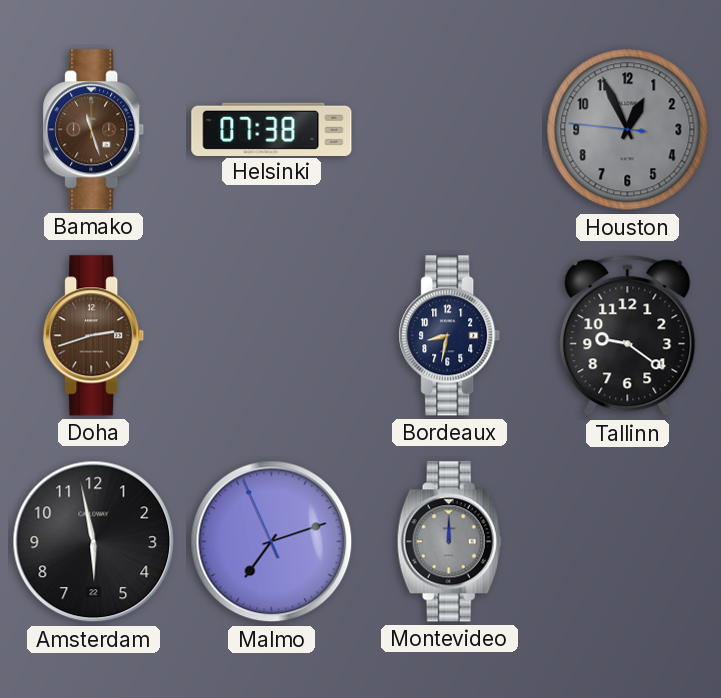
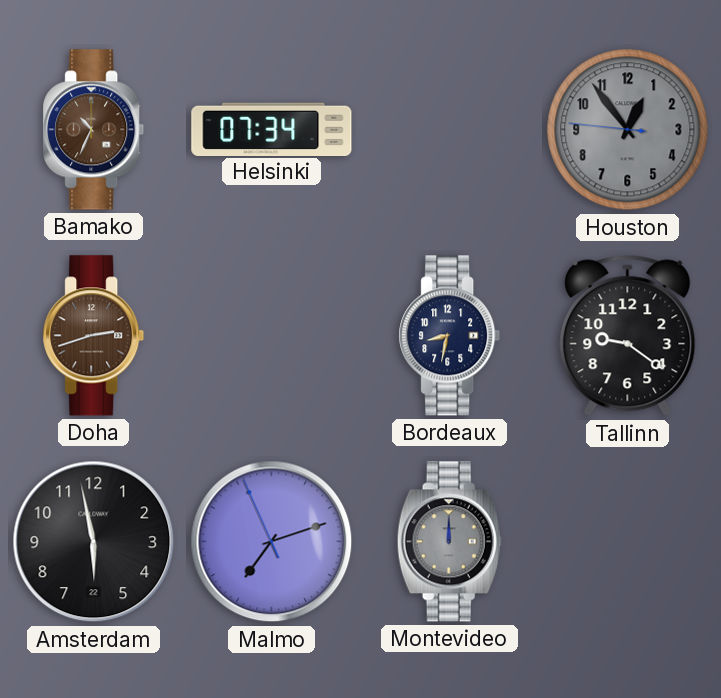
Bamako: 11:27 -> 10:34
Helsinki: 07:38 -> 07:34
Houston: 12:55 -> 12:53
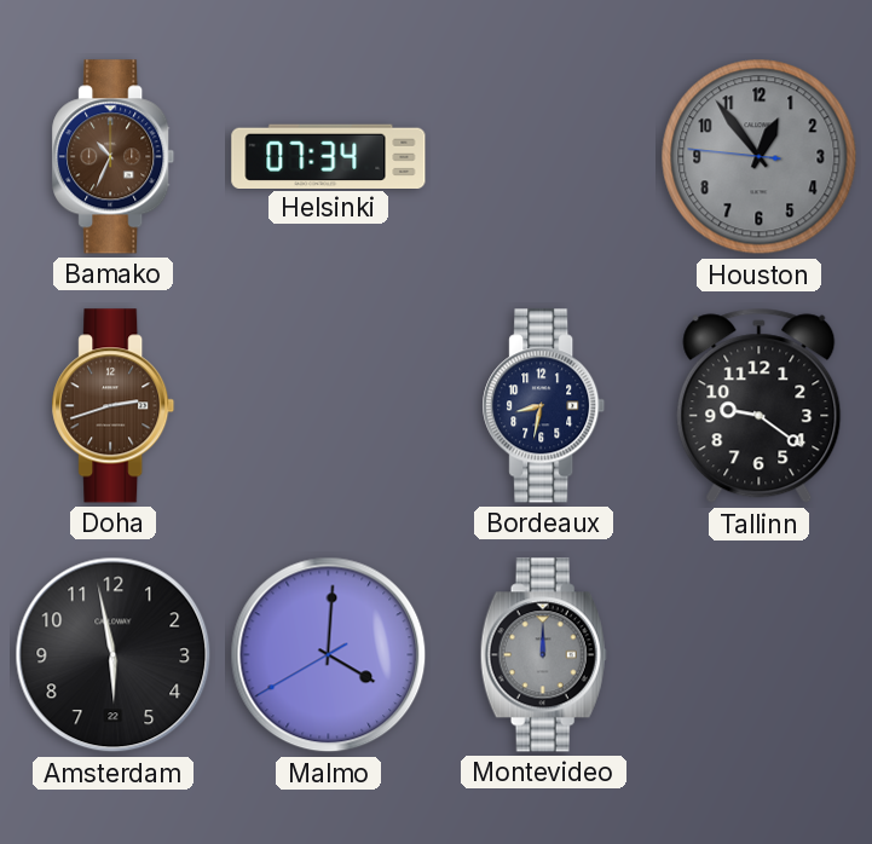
Malmo: 7:11 -> 4:00
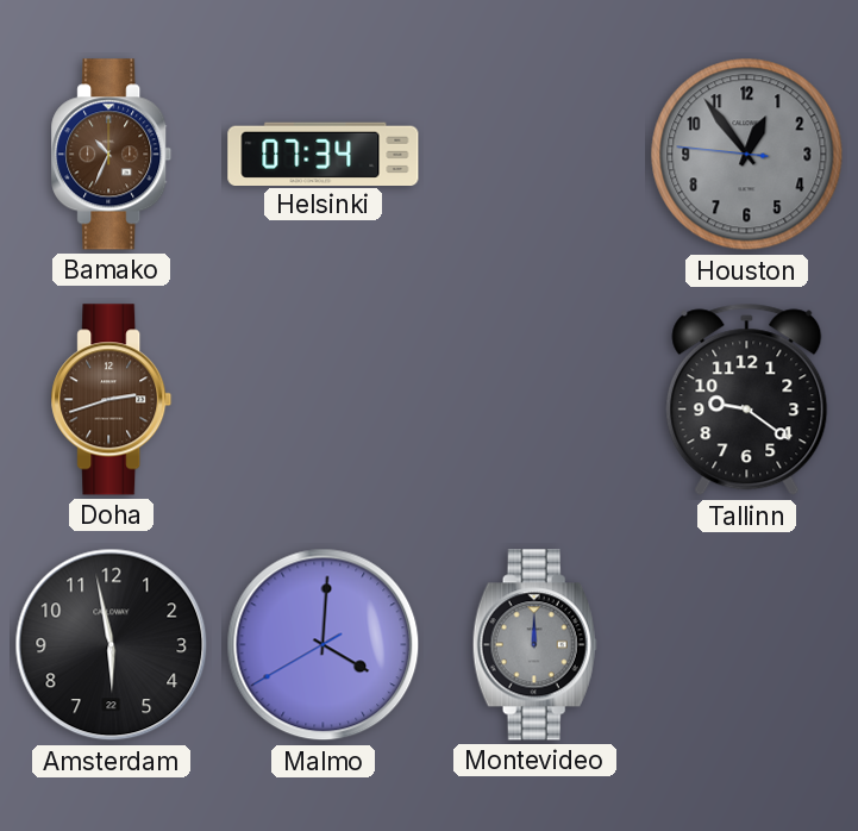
Bordeaux: 8:32 -> none
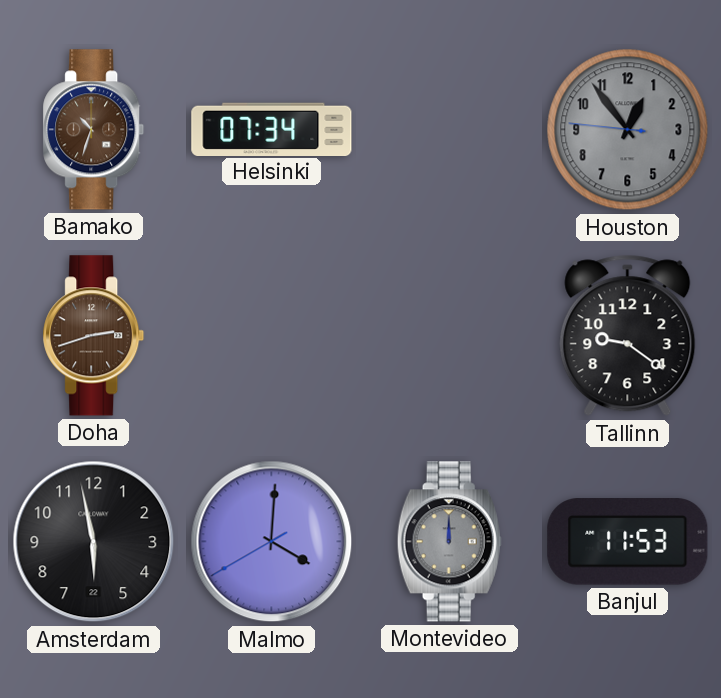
Bamako: 10:34 -> 10:33
Banjul: none -> 11:53
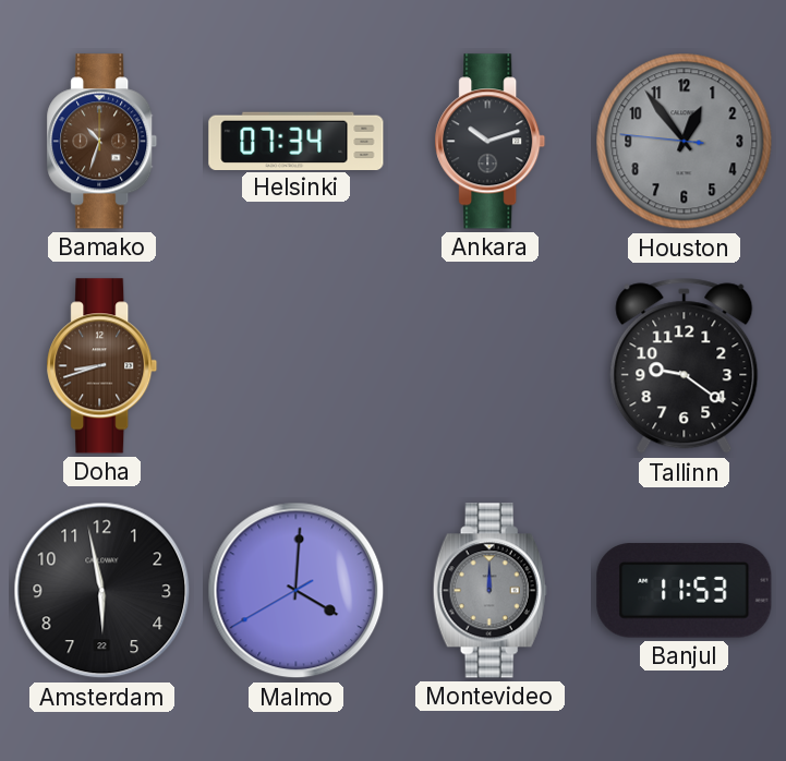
Ankara: none -> 10:12
Doha: 2:42 -> 8:42
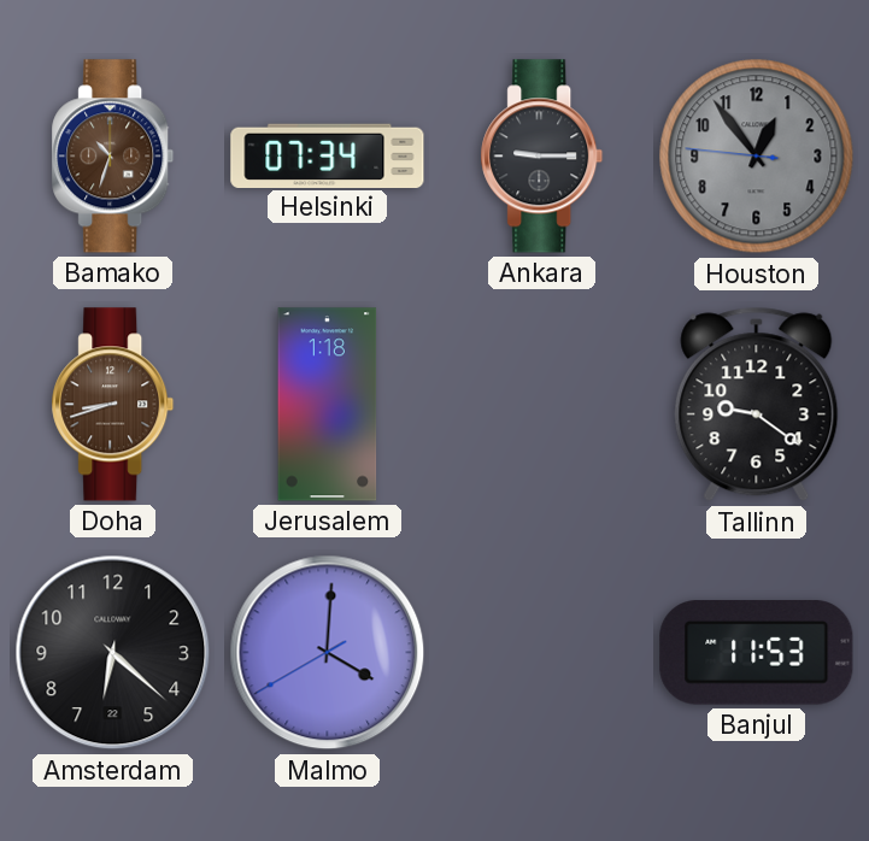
Ankara: 10:12 -> 9:15
Jerusalem: none -> 1:18
Amsterdam: 5:58 -> 6:22
Montevideo: 12:00 -> none
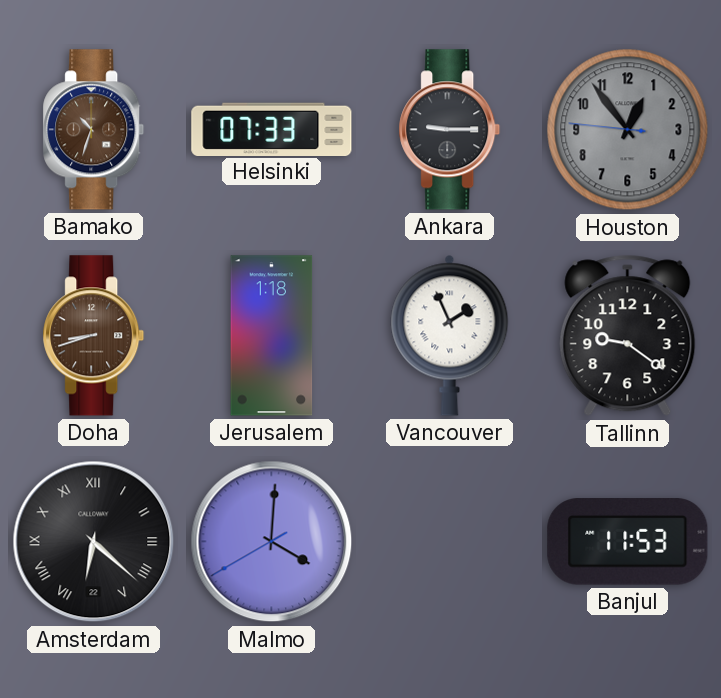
Helsinki: 07:34 -> 07:33
Vancouver: none -> 1:56
Amsterdam numerals: Arabic -> Roman
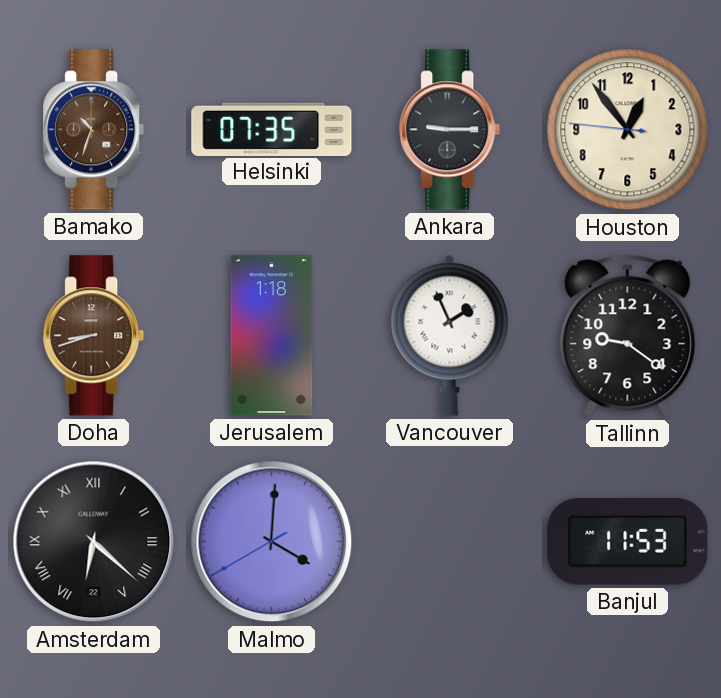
Helsinki: 07:33 -> 07:35
Houston dial: grey -> cream
